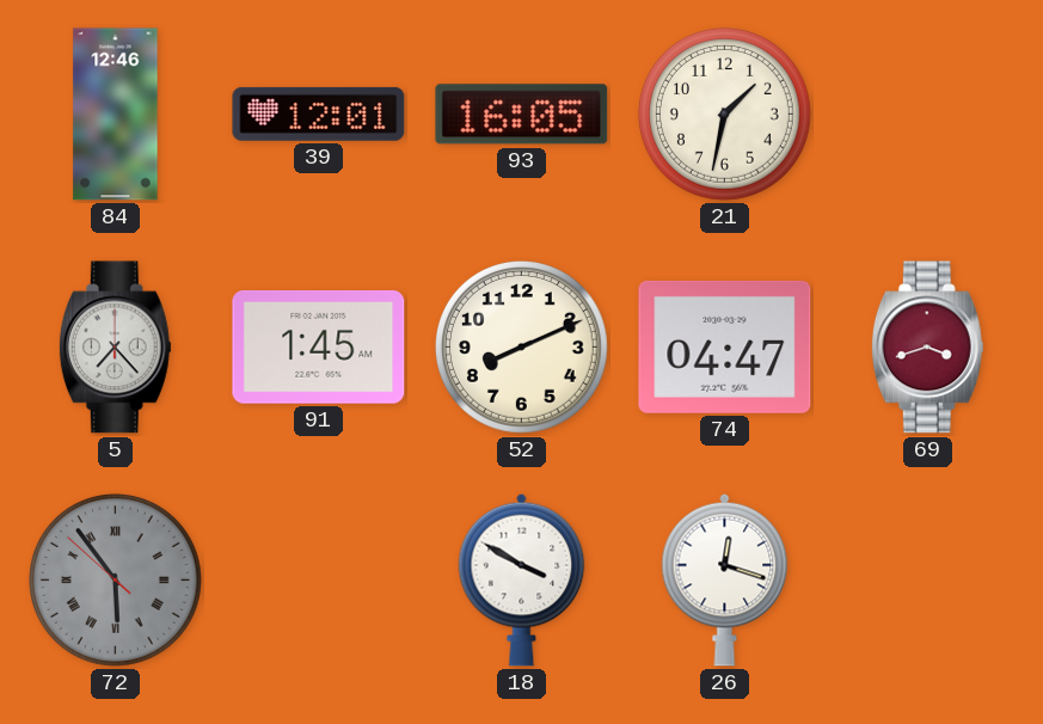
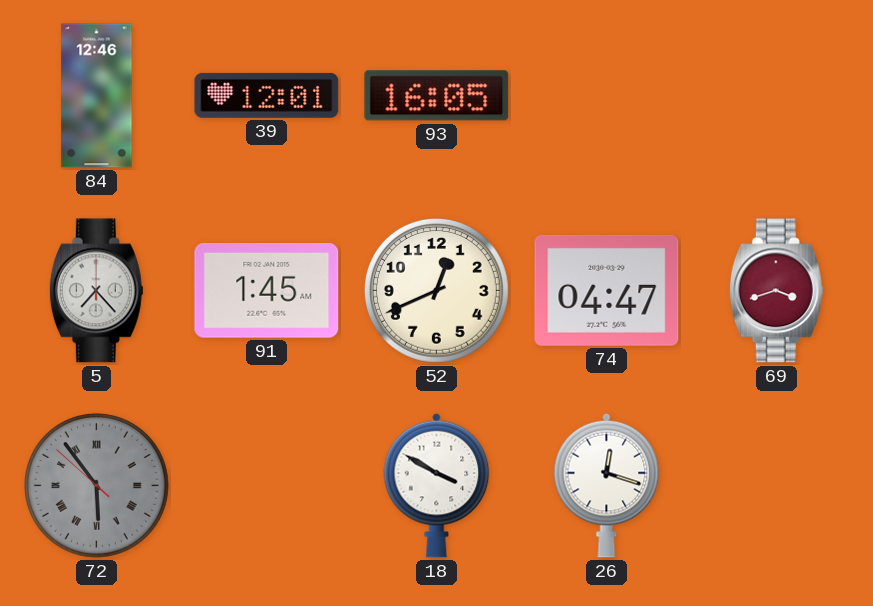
21: 1:32 -> none
52: 8:11 -> 12:41
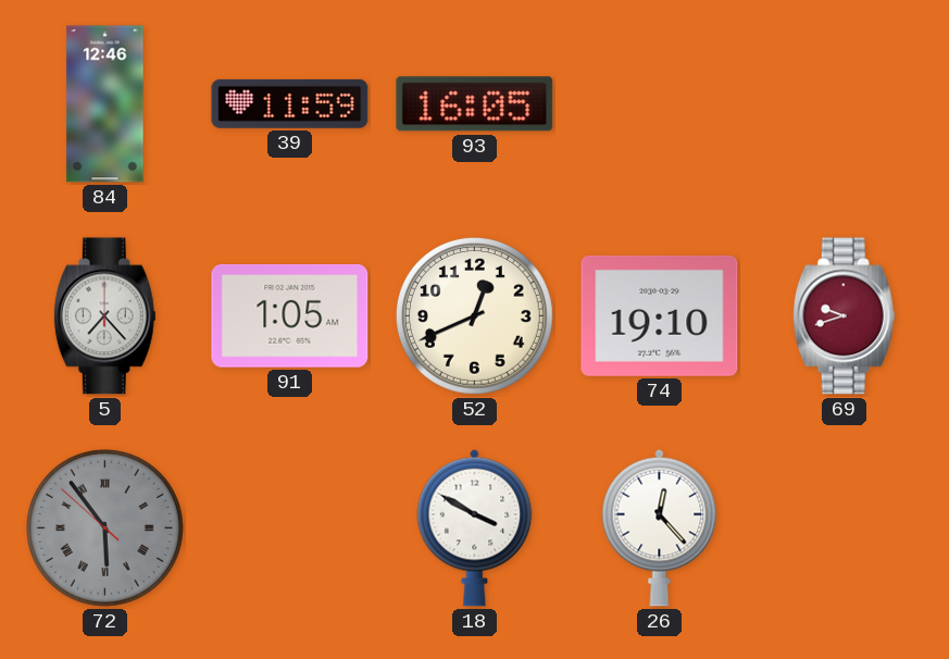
39: 12:01 -> 11:59
91: 1:45 -> 1:05
74: 04:47 -> 19:10
69: 3:42 -> 9:42
26: 12:18 -> 12:23
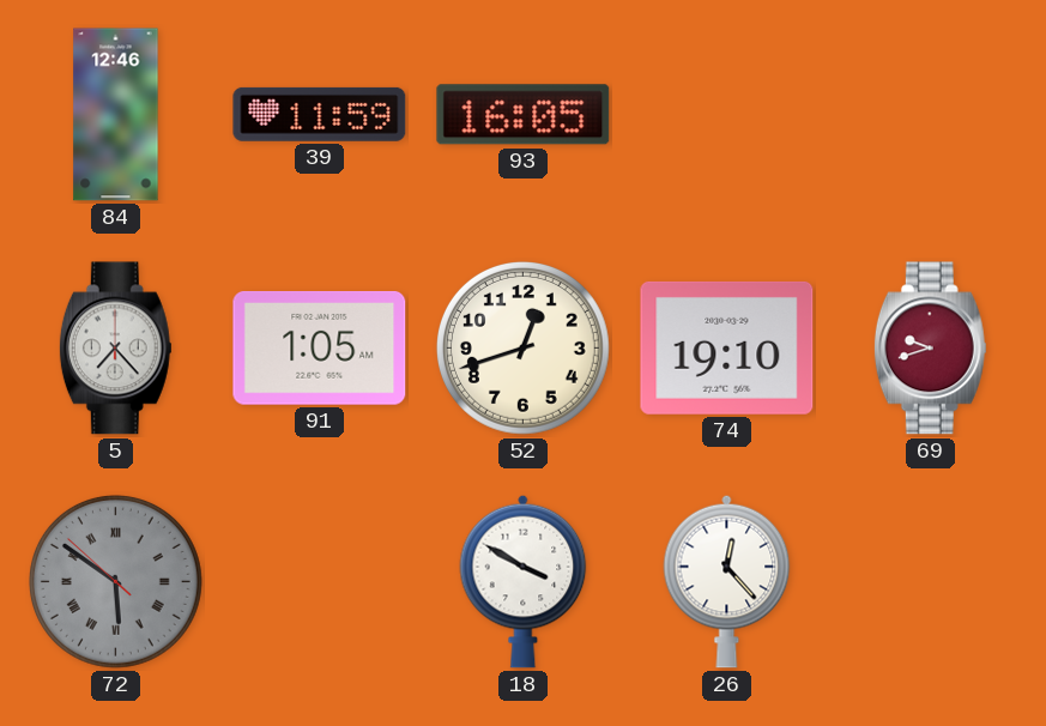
52: 12:41 -> 12:42
72: 5:53 -> 5:50
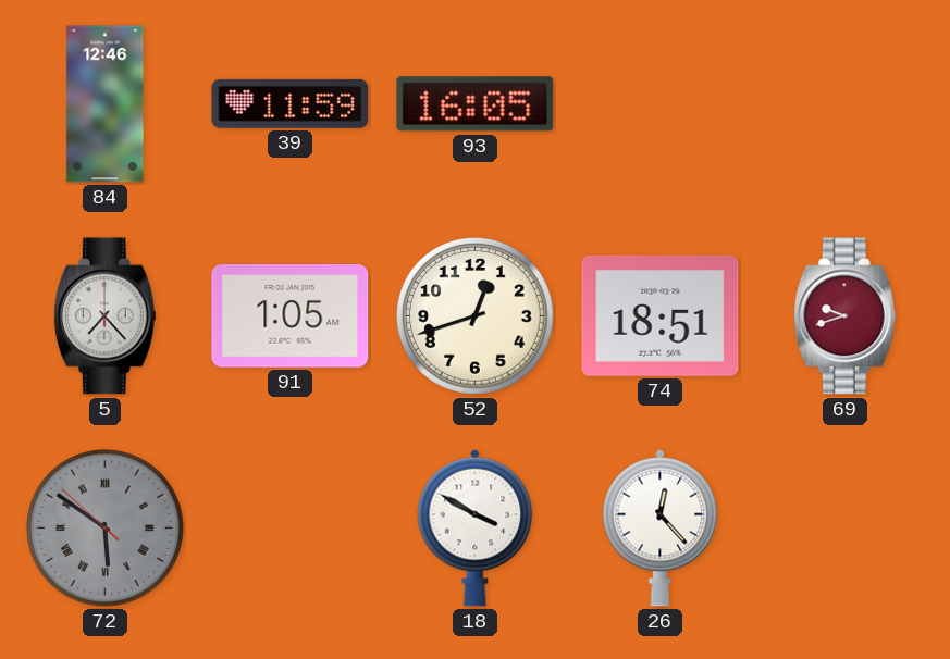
74: 19:10 -> 18:51
